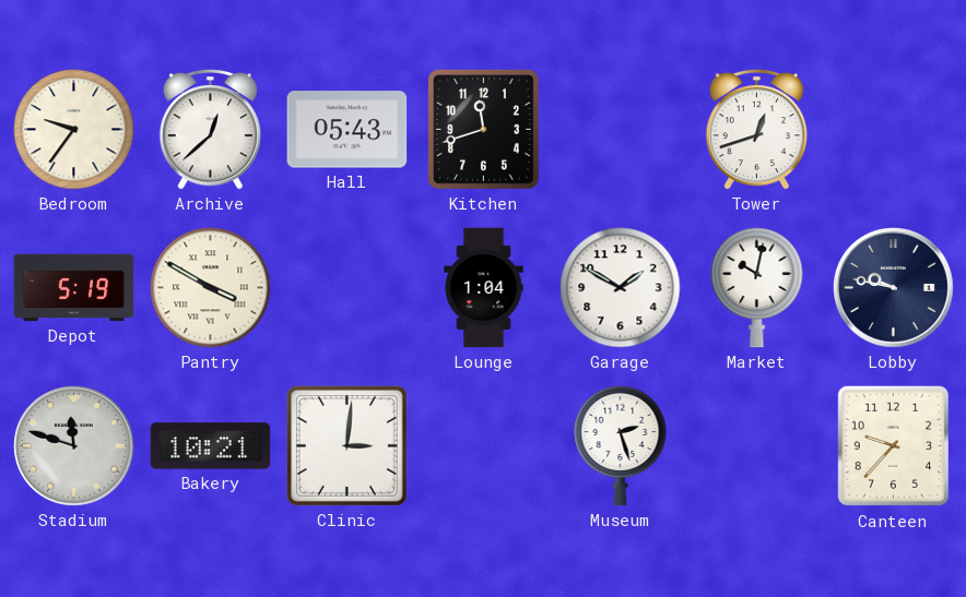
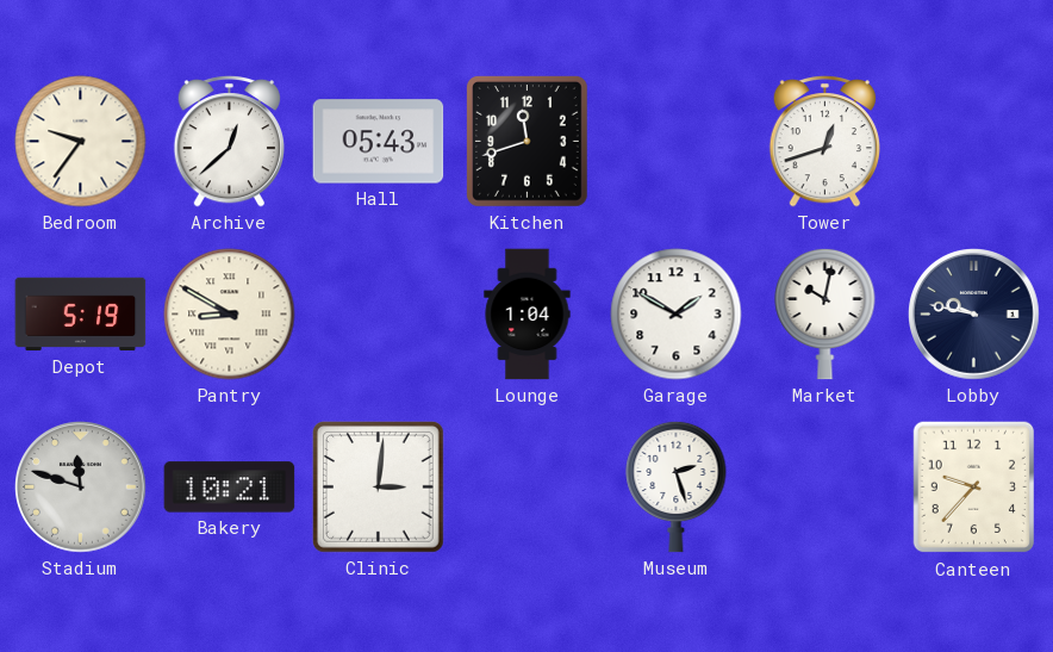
Pantry: 3:50 -> 8:50
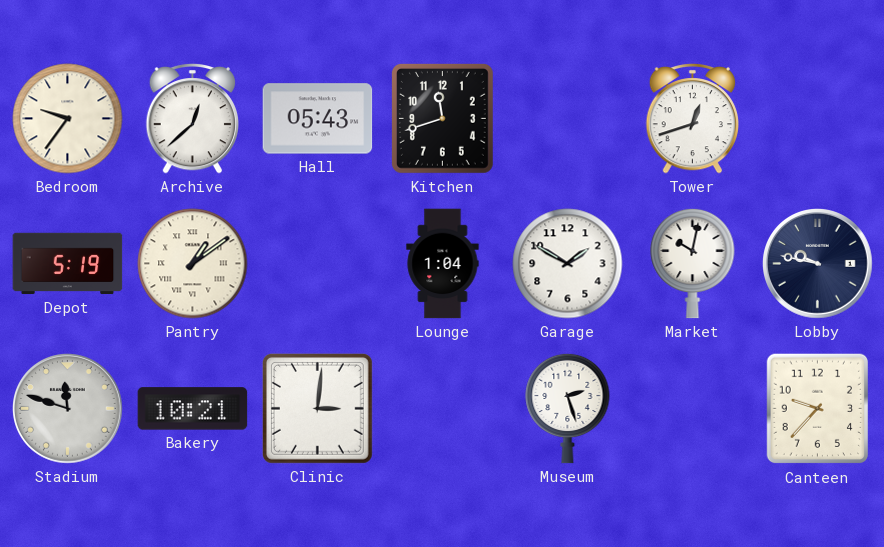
Pantry: 8:50 -> 1:09
